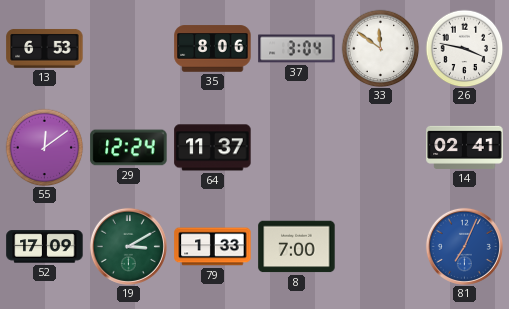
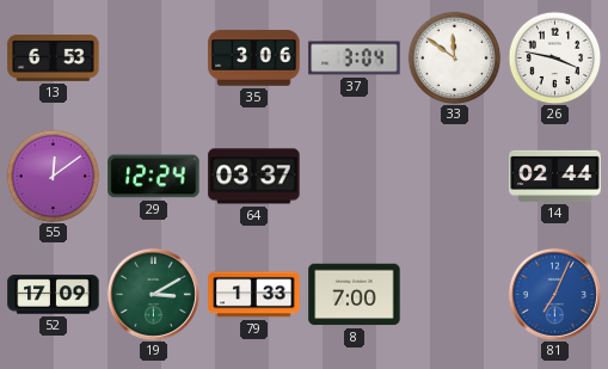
35: 8:06 -> 3:06
64: 11:37 -> 03:37
14: 02:41 -> 02:44
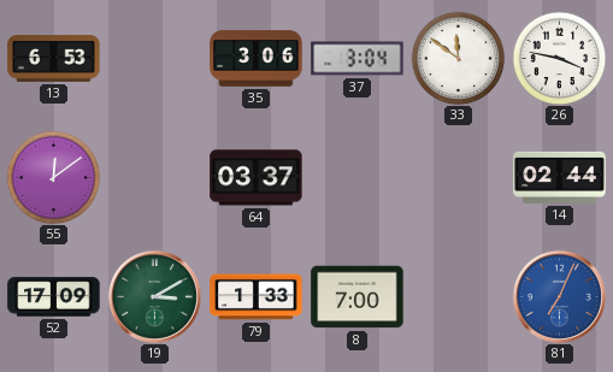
29: 12:24 -> none
